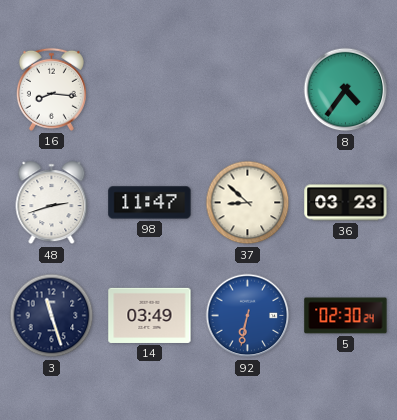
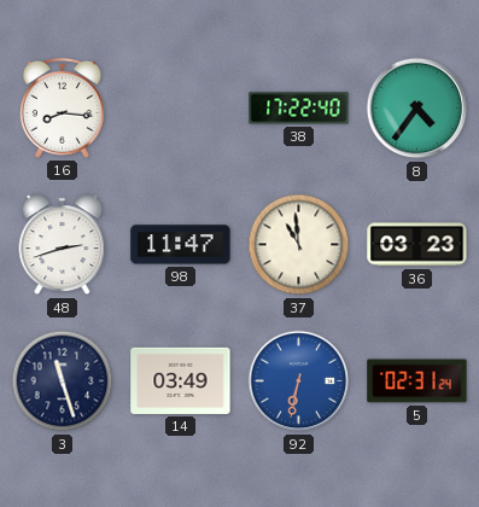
38: none -> 17:22
37: 8:52 -> 10:59
5: 02:30 -> 02:31
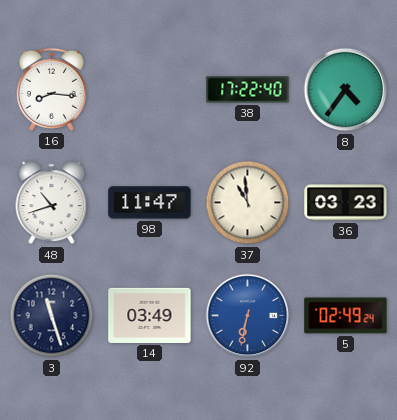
48: 2:42 -> 10:42
5: 02:31 -> 02:49
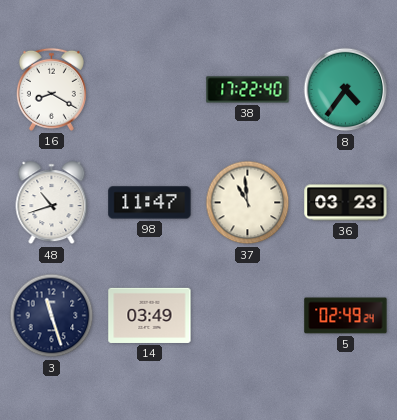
16: 8:16 -> 8:20
92: 6:32 -> none
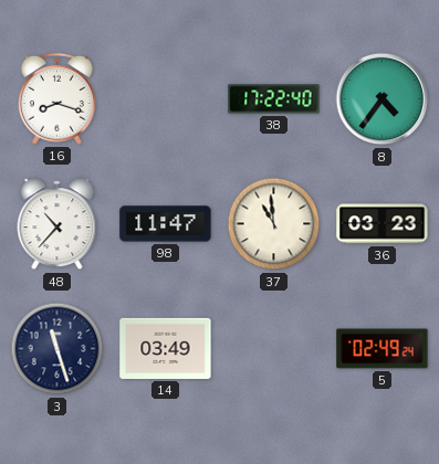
16: 8:20 -> 8:18
48: 10:42 -> 10:37
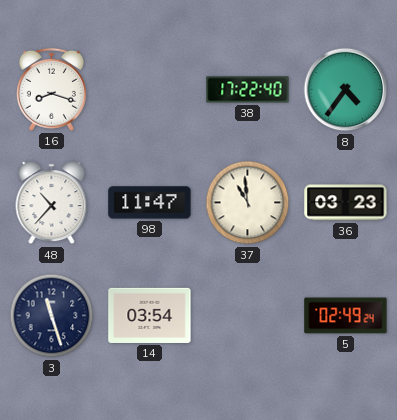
14: 03:49 -> 03:54
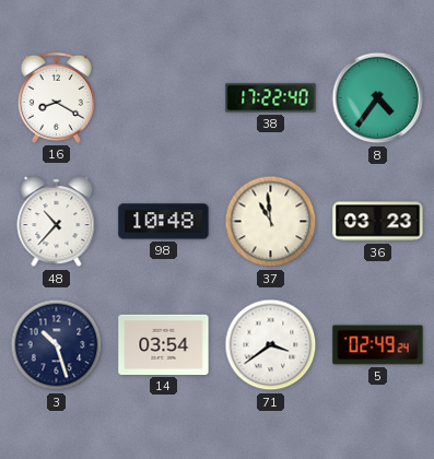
16: 8:18 -> 8:20
98: 11:47 -> 10:48
3: 11:27 -> 10:27
71: none -> 3:39
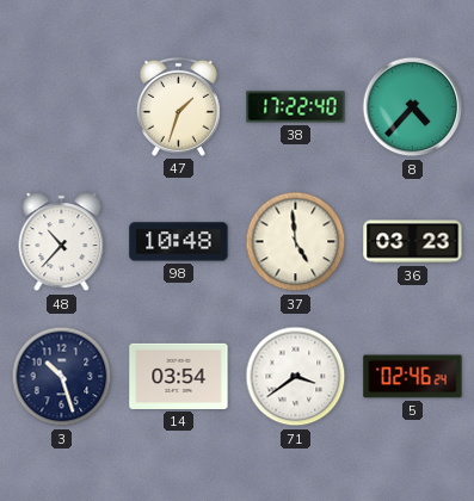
16: 8:20 -> none
47: none -> 1:33
8: 4:36 -> 4:37
37: 10:59 -> 4:59
5: 02:49 -> 02:46
